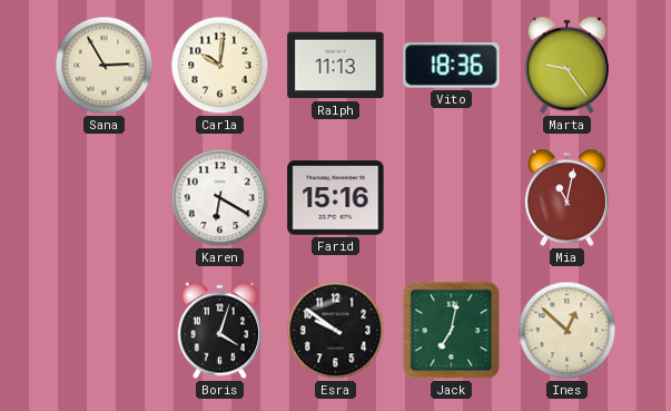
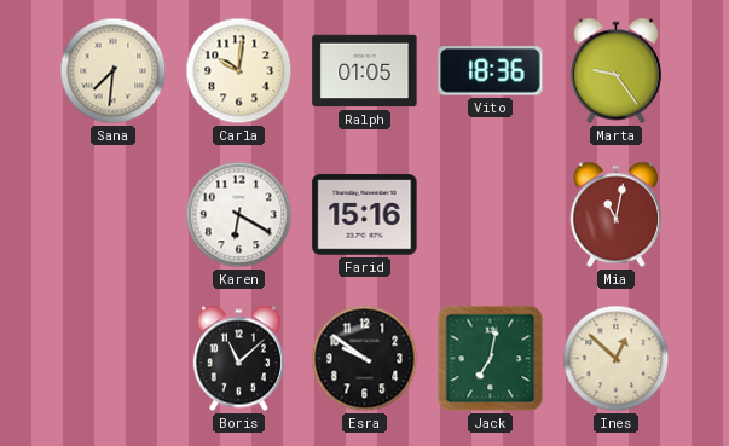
Sana: 2:55 -> 7:31
Ralph: 11:13 -> 01:05
Boris: 4:03 -> 11:08
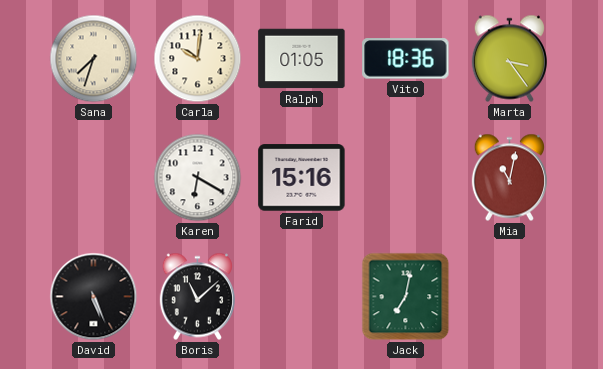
Sana: 7:31 -> 7:33
Marta: 9:24 -> 3:24
David: none -> 5:26
Esra: 9:51 -> none
Ines: 12:52 -> none
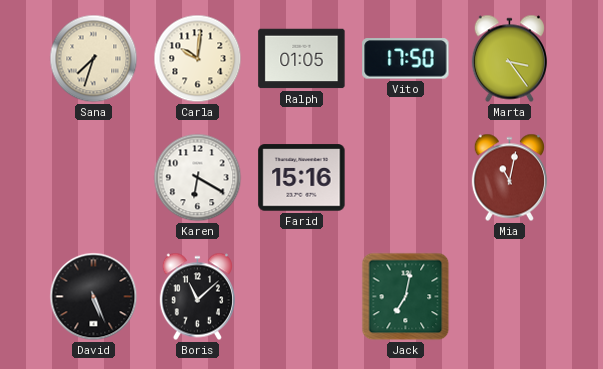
Vito: 18:36 -> 17:50
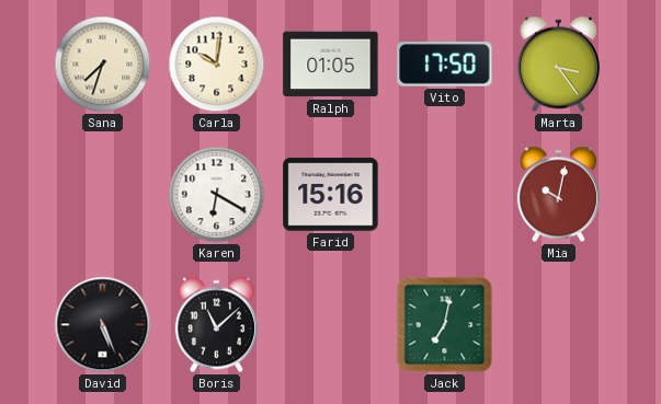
Mia: 11:02 -> 10:02
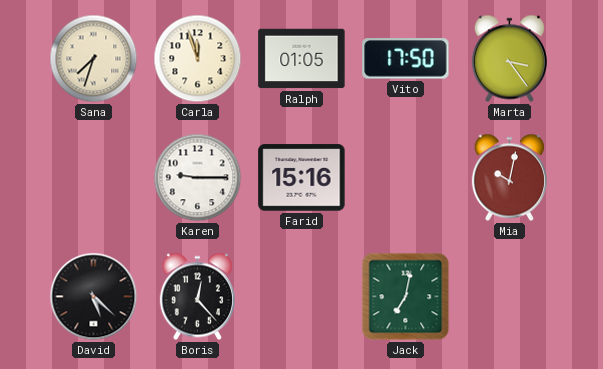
Carla: 10:01 -> 11:57
Karen: 6:20 -> 9:15
David: 5:26 -> 5:22
Boris: 11:08 -> 12:23
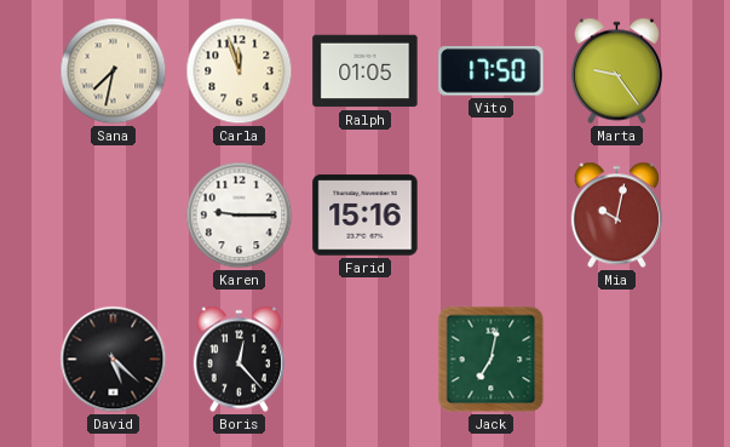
Sana: 7:33 -> 7:32
Marta: 3:24 -> 9:24
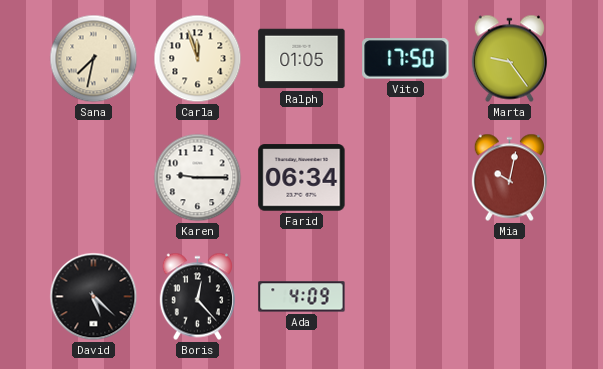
Farid: 15:16 -> 06:34
Ada: none -> 4:09
Jack: 7:02 -> none
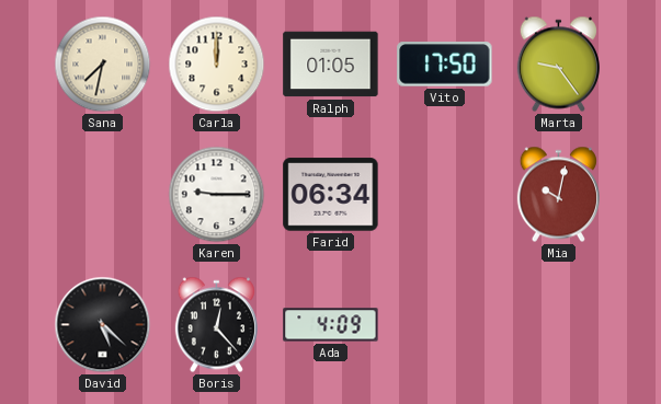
Carla: 11:57 -> 12:00
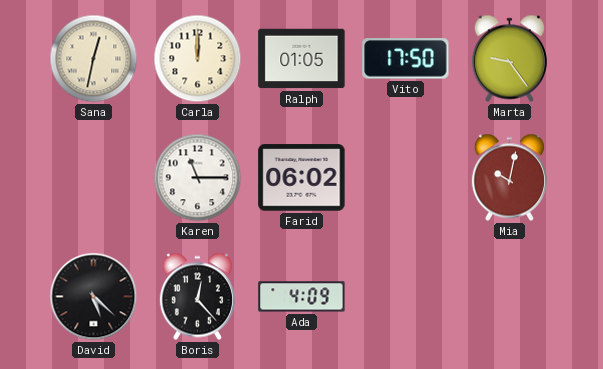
Sana: 7:32 -> 12:32
Karen: 9:15 -> 11:15
Farid: 06:34 -> 06:02
